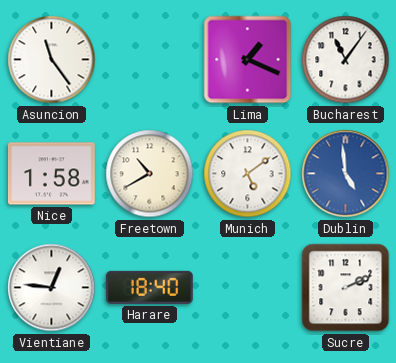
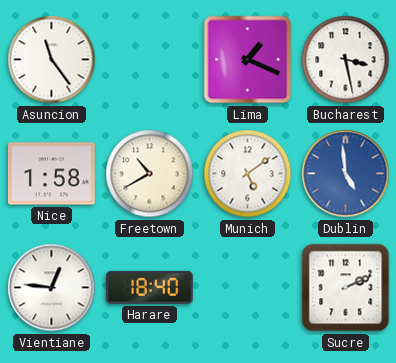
Bucharest: 11:06 -> 3:28
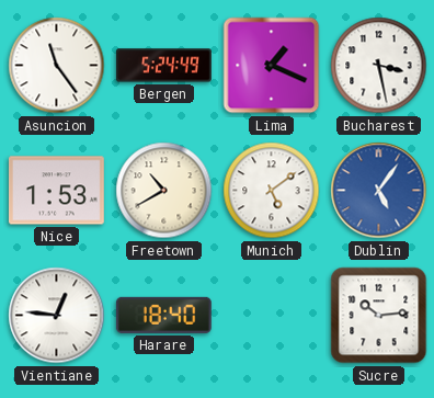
Bergen: none -> 5:24
Nice: 1:58 -> 1:53
Dublin: 4:59 -> 5:06
Sucre: 2:11 -> 10:14
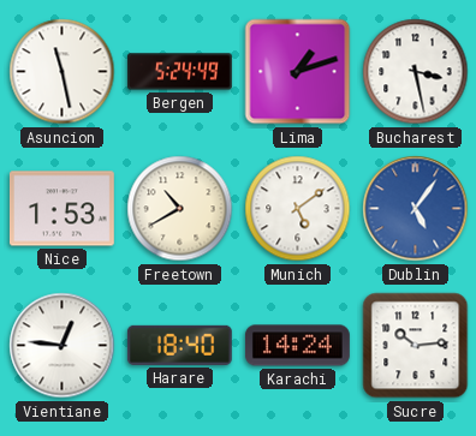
Asuncion: 11:24 -> 11:28
Lima: 1:19 -> 1:12
Karachi: none -> 14:24
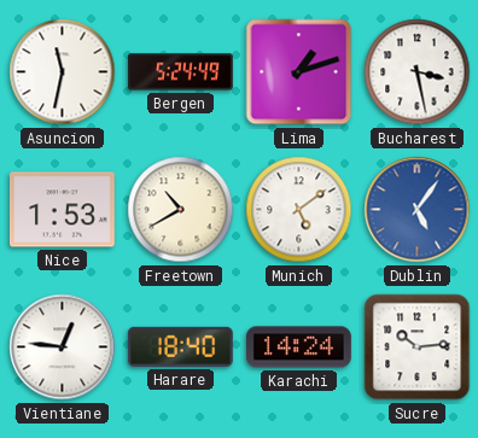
Asuncion: 11:28 -> 11:32
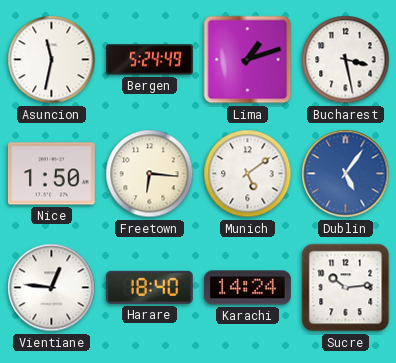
Nice: 1:53 -> 1:50
Freetown: 10:40 -> 6:16
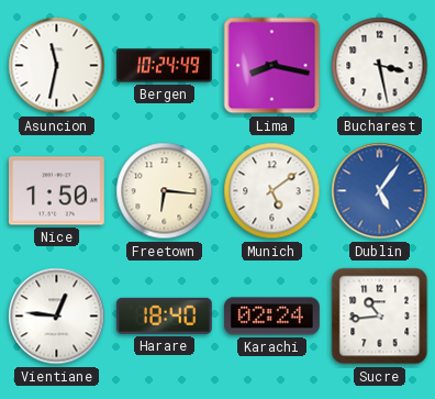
Bergen: 5:24 -> 10:24
Lima: 1:12 -> 8:17
Karachi: 14:24 -> 02:24
Sucre: 10:14 -> 10:44
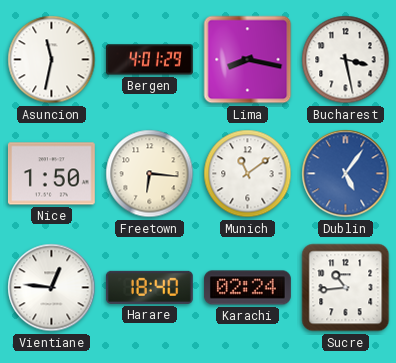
Bergen: 10:24 -> 4:01
Munich: 5:09 -> 11:09
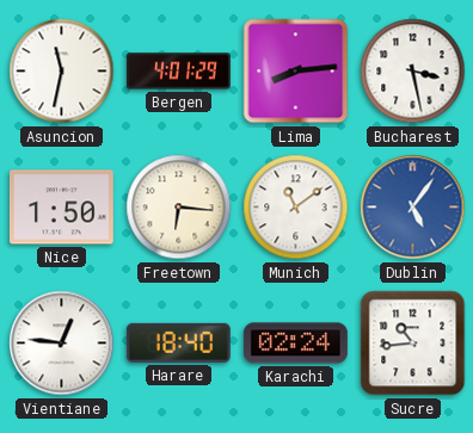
Lima: 8:17 -> 8:14
